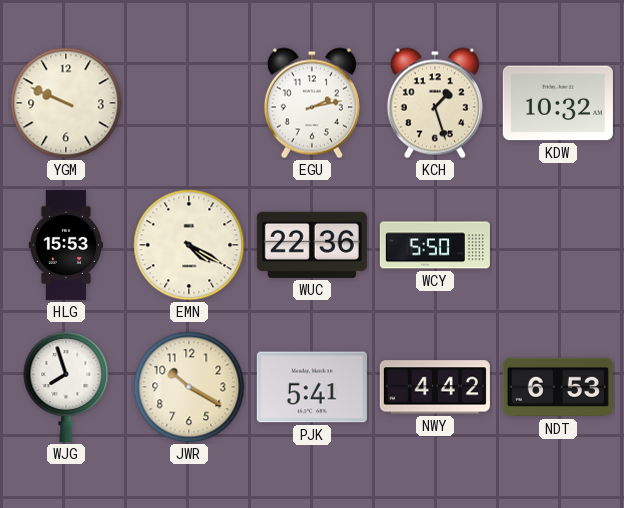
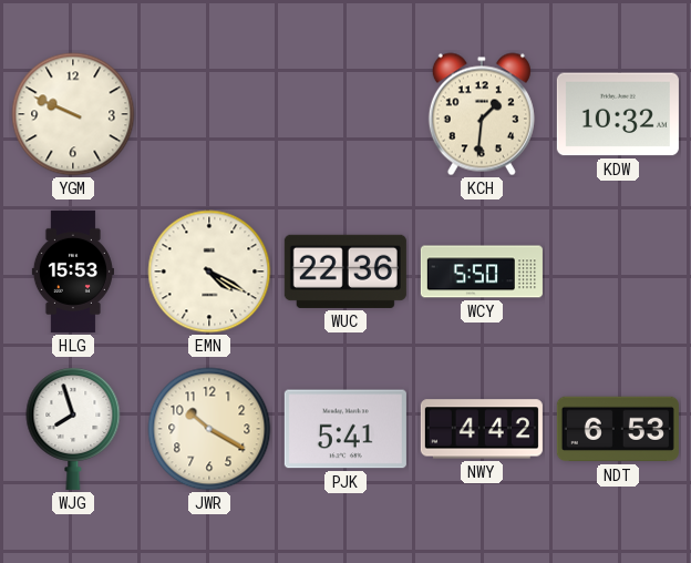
EGU: 2:13 -> none
KCH: 1:27 -> 1:31
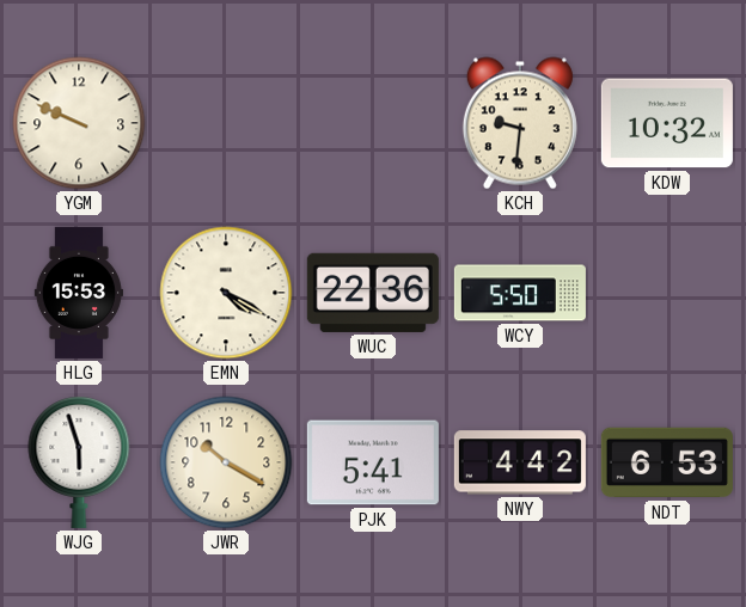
KCH: 1:31 -> 9:31
WJG: 7:57 -> 5:57
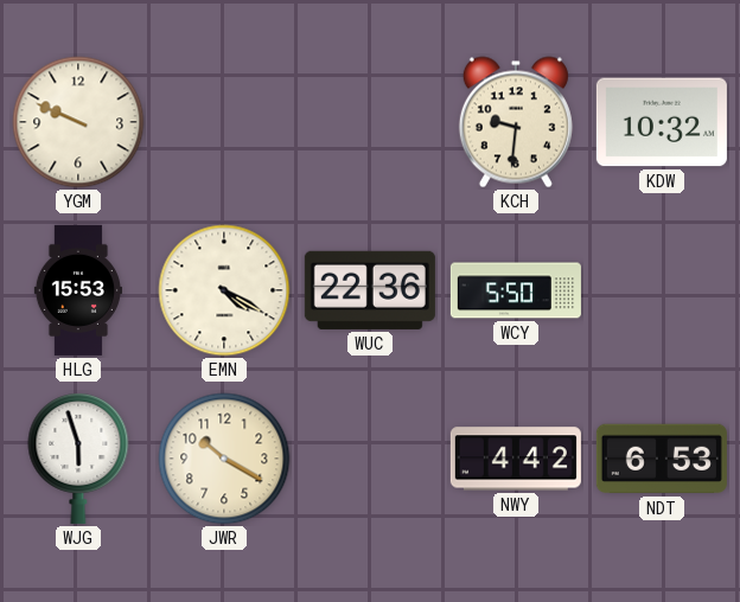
PJK: 5:41 -> none
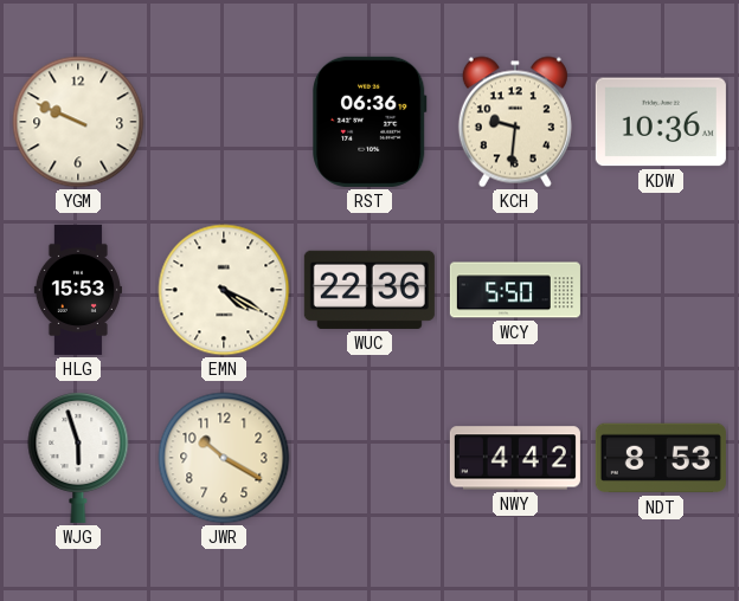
RST: none -> 06:36
KDW: 10:32 -> 10:36
NDT: 6:53 -> 8:53
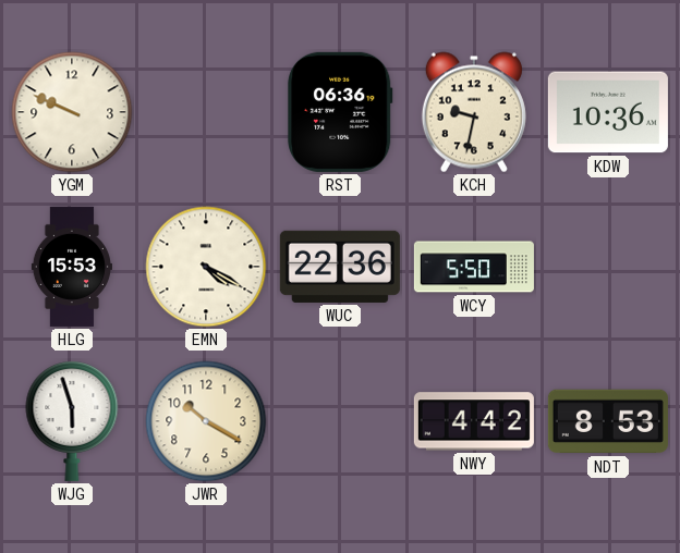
KCH: 9:31 -> 9:32
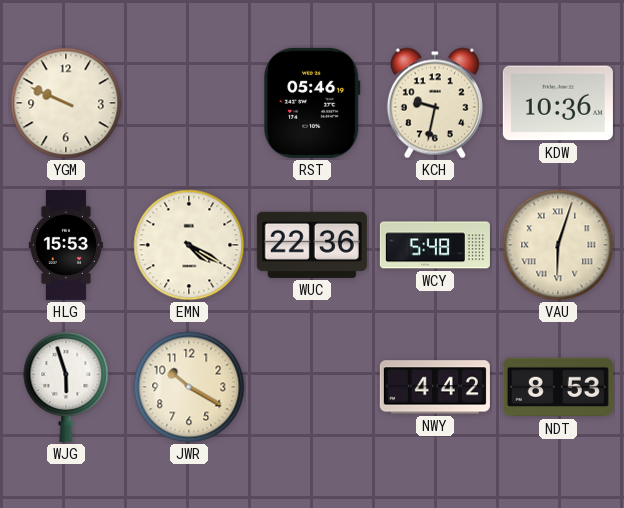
RST: 06:36 -> 05:46
WCY: 5:50 -> 5:48
VAU: none -> 6:03
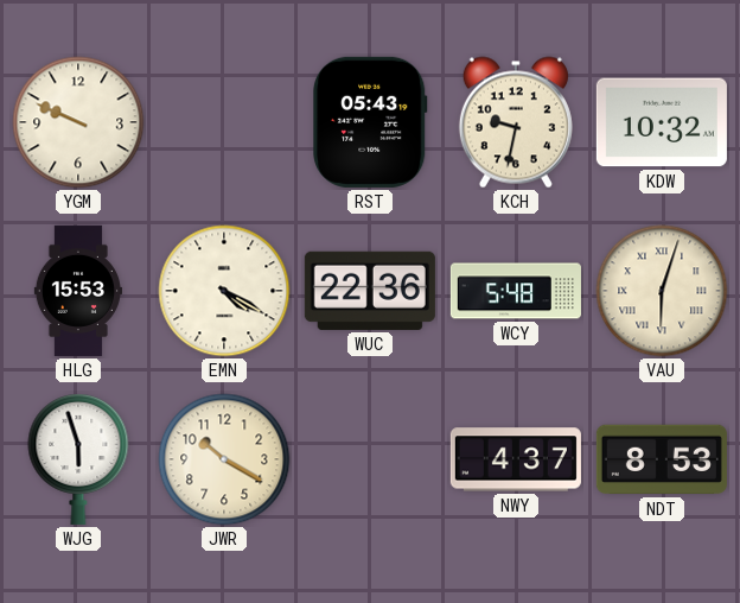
RST: 05:46 -> 05:43
KDW: 10:36 -> 10:32
NWY: 4:42 -> 4:37
